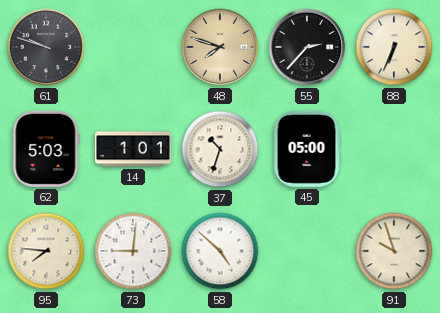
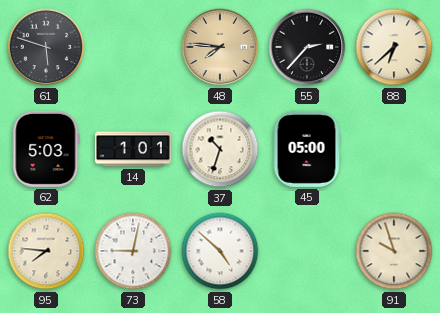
61: 9:48 -> 5:48
48: 7:48 -> 7:46
88: 6:34 -> 6:38
73: 9:01 -> 9:02
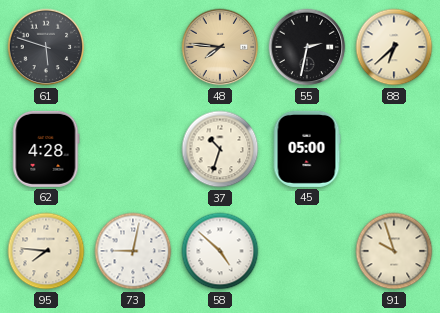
55: 2:37 -> 2:32
62: 5:03 -> 4:28
14: 1:01 -> none
